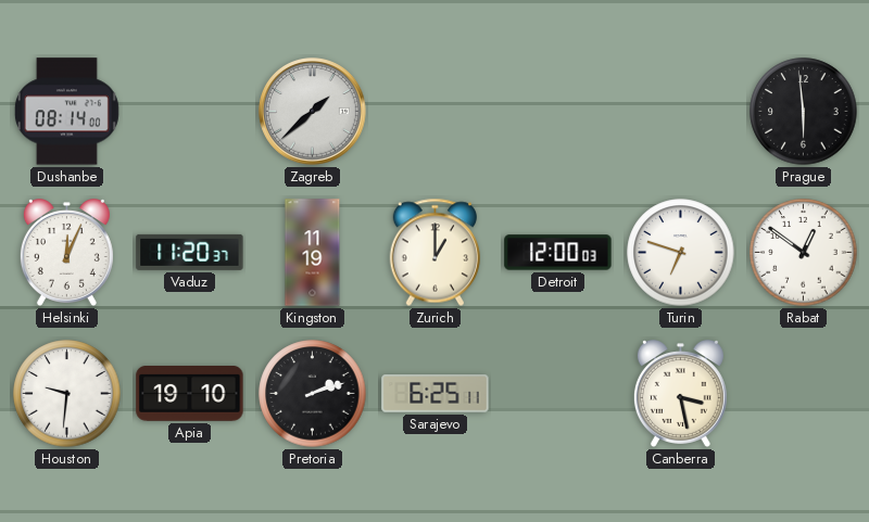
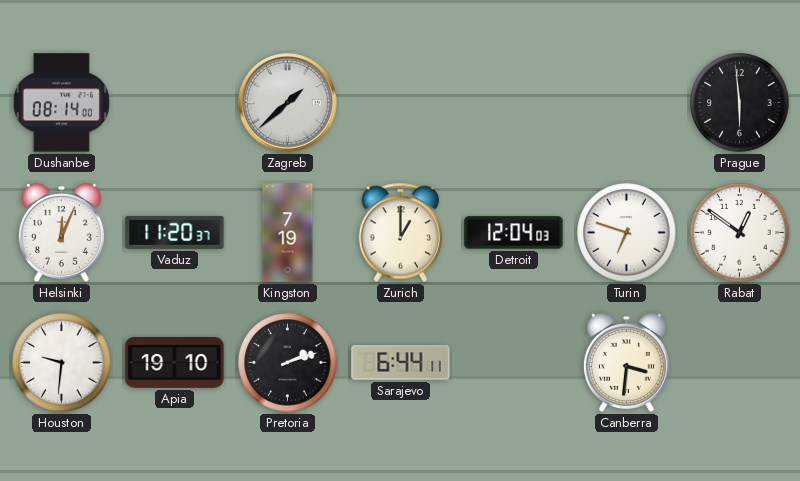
Kingston: 11:19 -> 7:19
Detroit: 12:00 -> 12:04
Sarajevo: 6:25 -> 6:44
Canberra: 3:28 -> 3:31
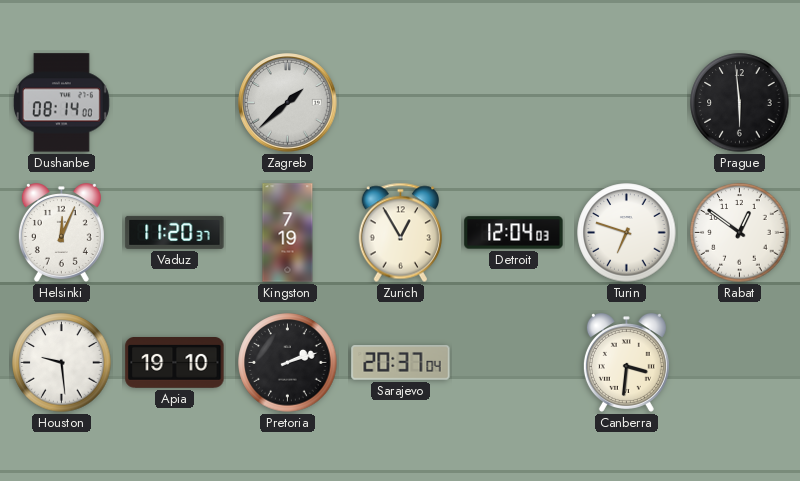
Zurich: 1:00 -> 12:55
Houston: 9:31 -> 9:29
Sarajevo: 6:44 -> 20:37
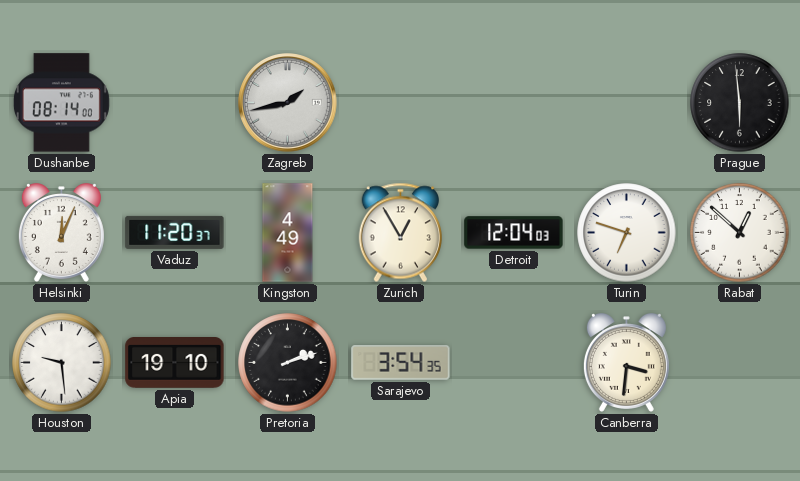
Zagreb: 1:38 -> 1:43
Kingston: 7:19 -> 4:49
Rabat: 12:51 -> 12:52
Sarajevo: 20:37 -> 3:54
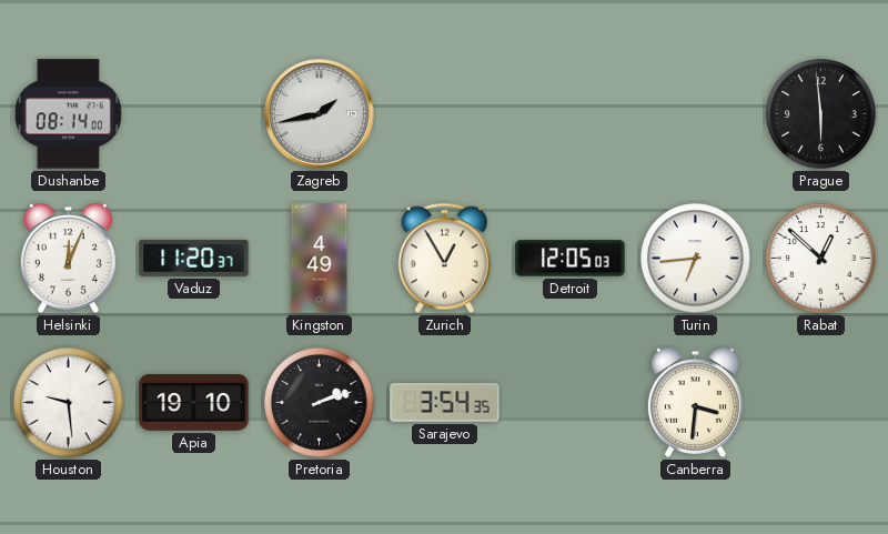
Detroit: 12:04 -> 12:05
Turin: 6:48 -> 6:44
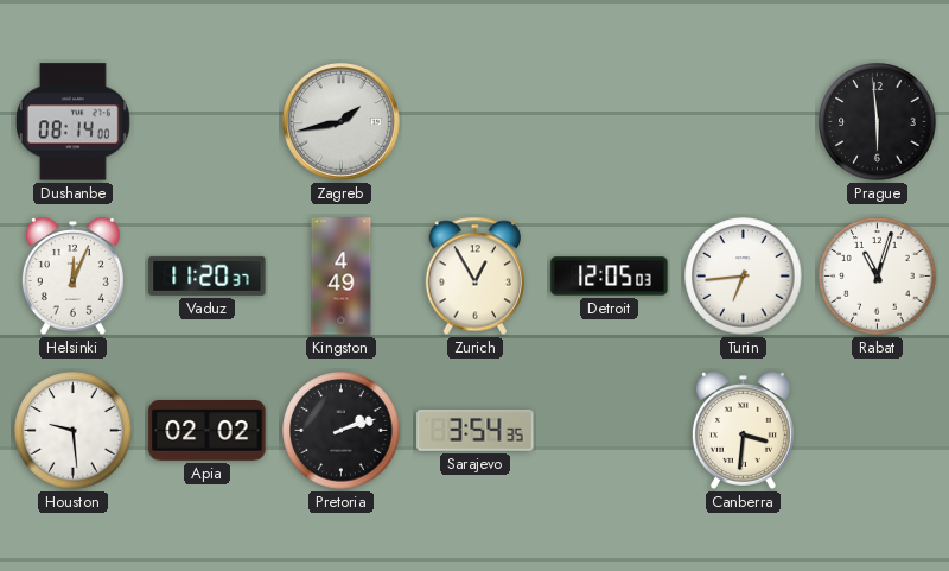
Rabat: 12:52 -> 11:03
Apia: 19:10 -> 02:02
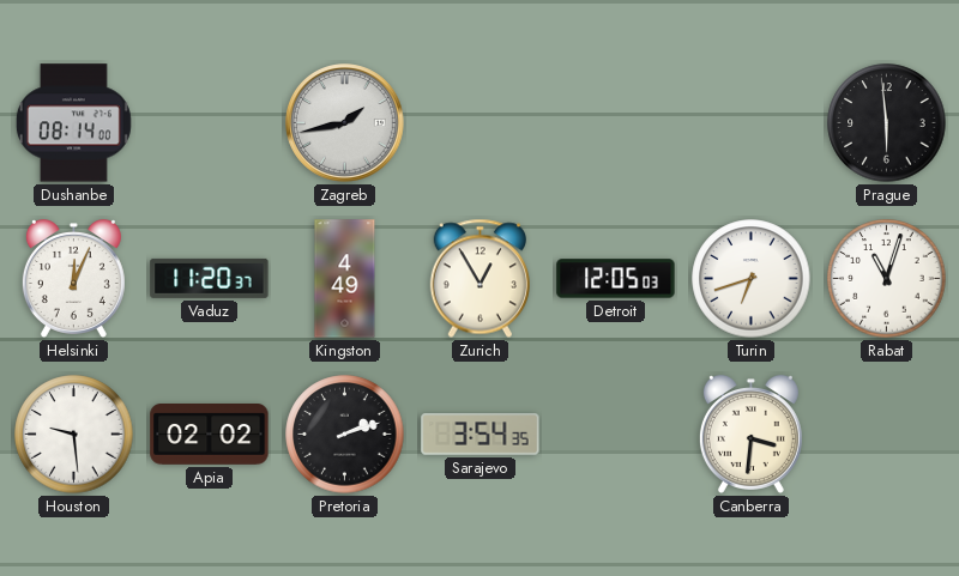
Turin: 6:44 -> 6:42
